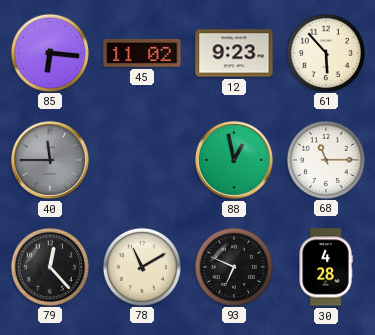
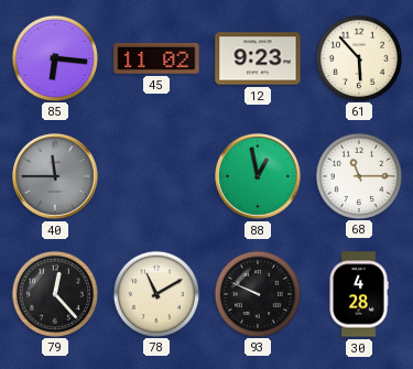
93: 6:49 -> 9:49
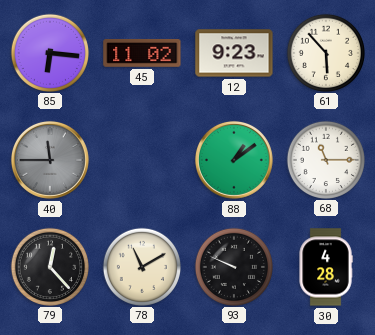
88: 12:58 -> 1:09
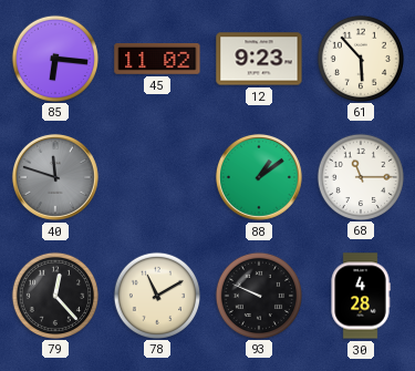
40: 11:45 -> 11:48
